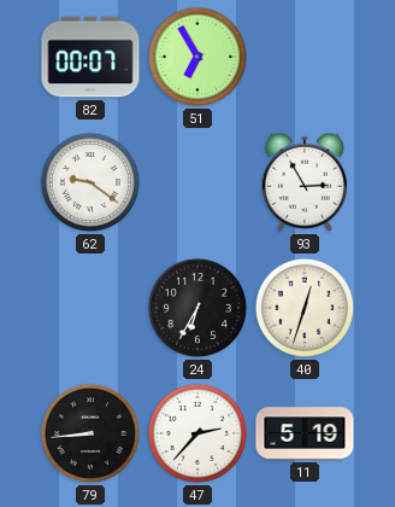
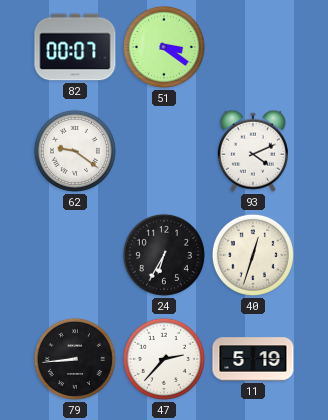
51: 6:55 -> 3:21
93: 2:55 -> 4:11
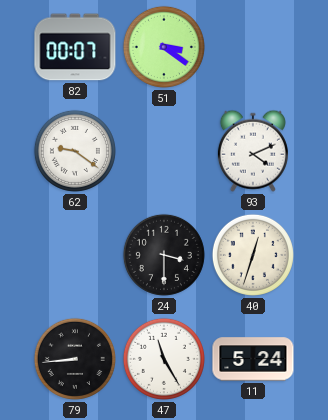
24: 6:35 -> 3:30
47: 2:37 -> 11:25
11: 5:19 -> 5:24
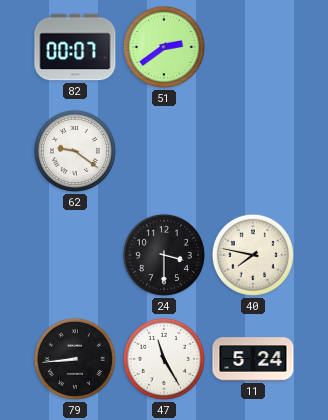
51: 3:21 -> 2:39
93: 4:11 -> none
40: 12:33 -> 7:47
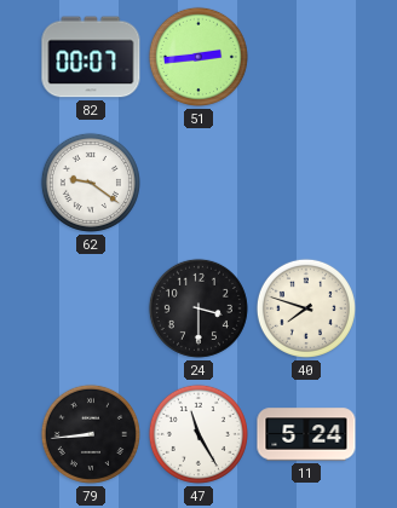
51: 2:39 -> 2:44
40: 7:47 -> 7:48
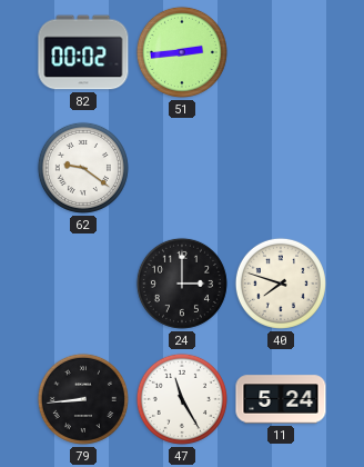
82: 00:07 -> 00:02
24: 3:30 -> 3:00
